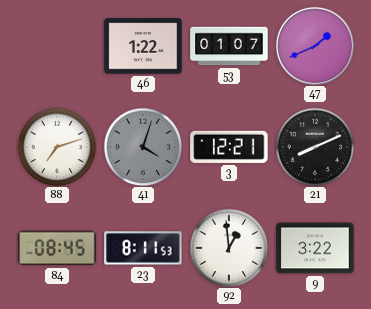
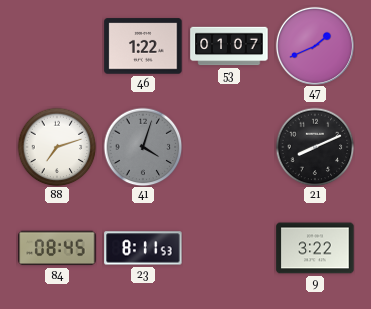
3: 12:21 -> none
92: 12:59 -> none
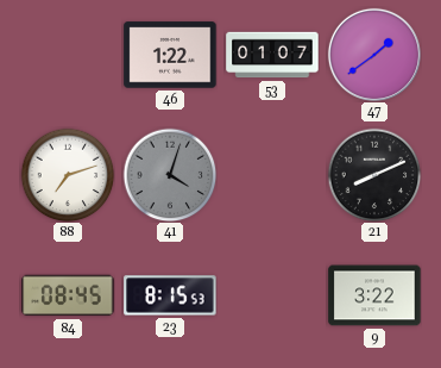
47: 1:41 -> 1:39
23: 8:11 -> 8:15
